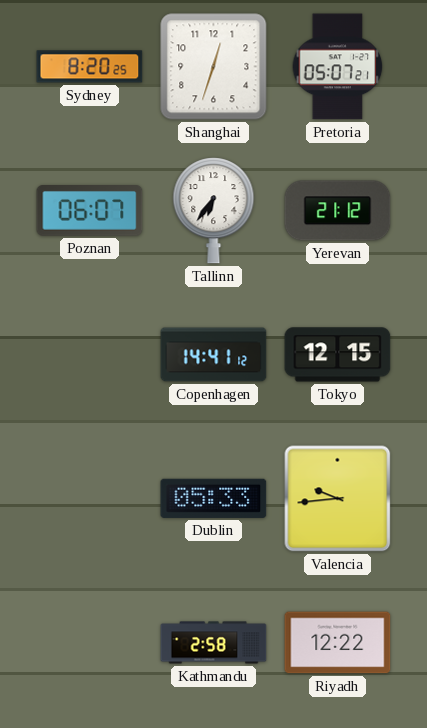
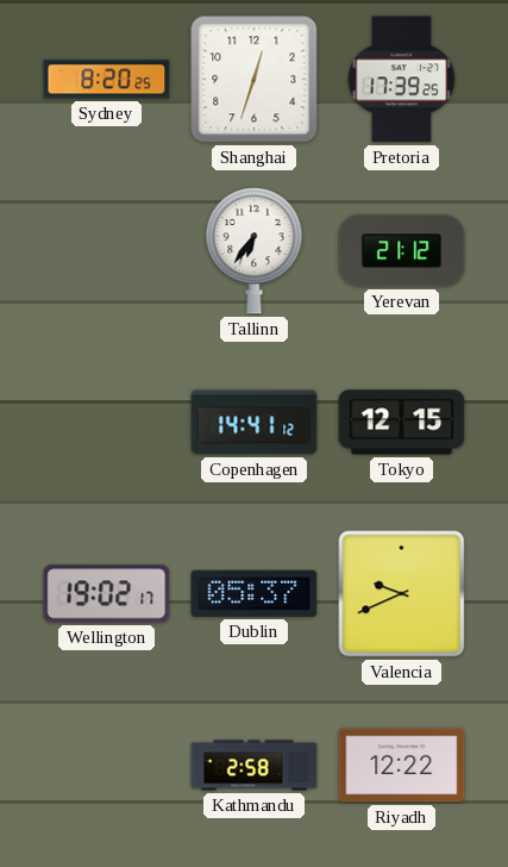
Pretoria: 05:07 -> 17:39
Poznan: 06:07 -> none
Wellington: none -> 19:02
Dublin: 05:33 -> 05:37
Valencia: 9:44 -> 9:41
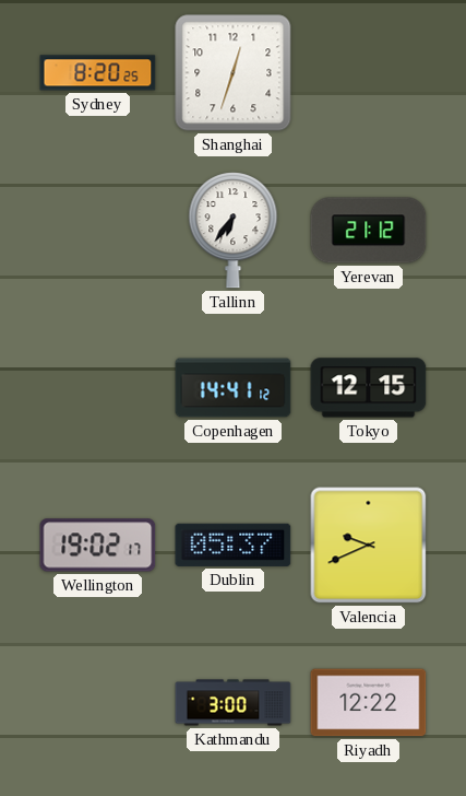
Pretoria: 17:39 -> none
Kathmandu: 2:58 -> 3:00
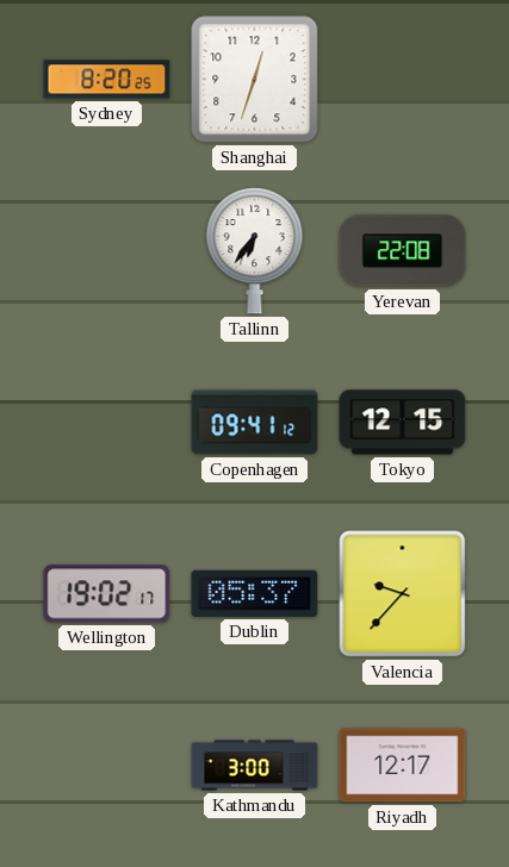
Yerevan: 21:12 -> 22:08
Copenhagen: 14:41 -> 09:41
Valencia: 9:41 -> 9:37
Riyadh: 12:22 -> 12:17
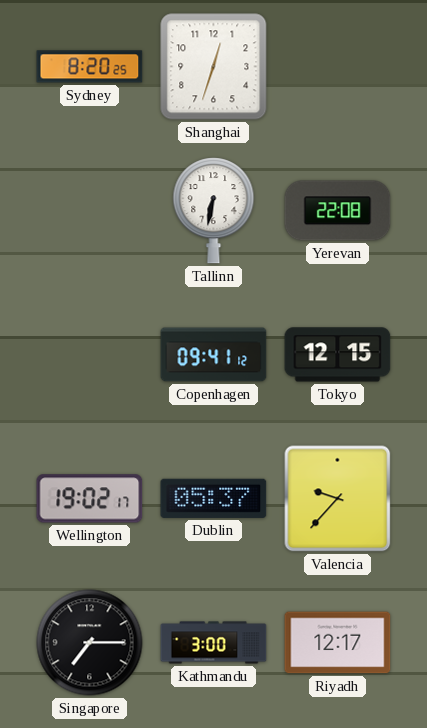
Tallinn: 6:36 -> 6:32
Singapore: none -> 7:15
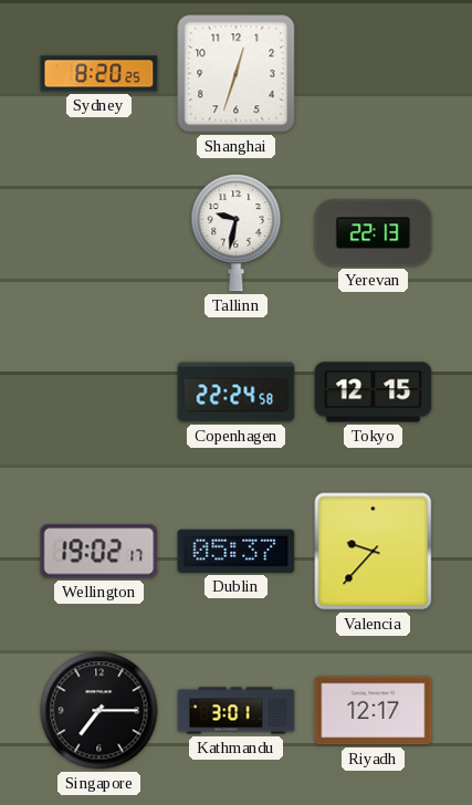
Tallinn: 6:32 -> 9:32
Yerevan: 22:08 -> 22:13
Copenhagen: 09:41 -> 22:24
Kathmandu: 3:00 -> 3:01
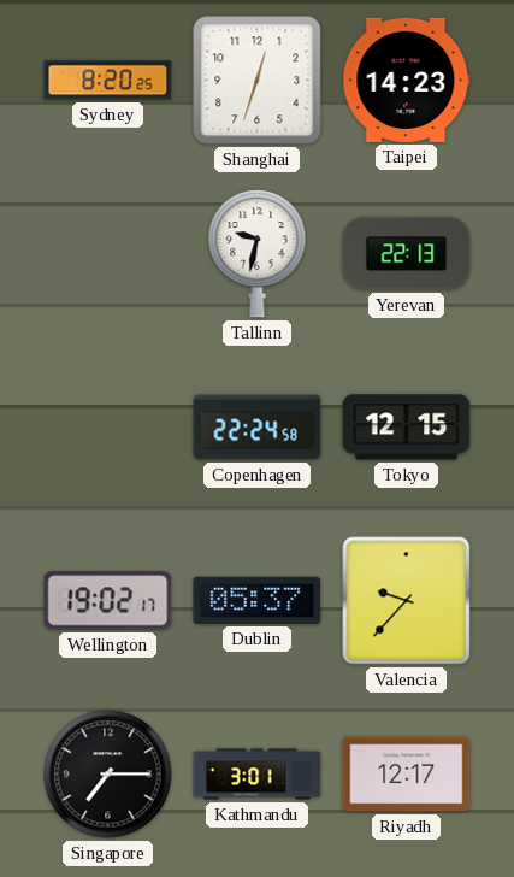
Taipei: none -> 14:23
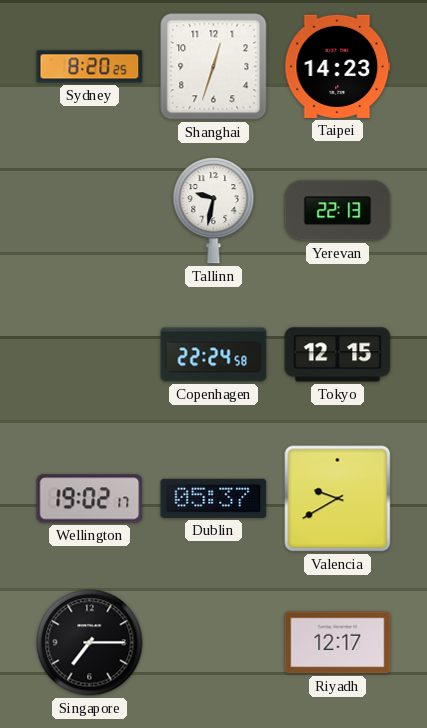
Valencia: 9:37 -> 9:40
Kathmandu: 3:01 -> none
